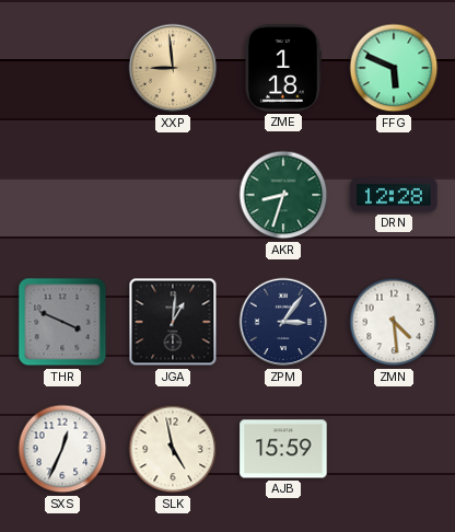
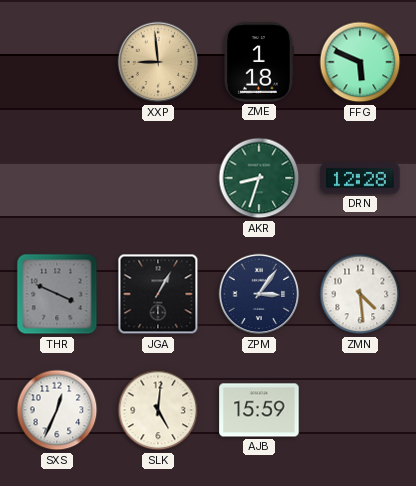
JGA: 1:01 -> 1:05
SLK: 4:58 -> 5:01
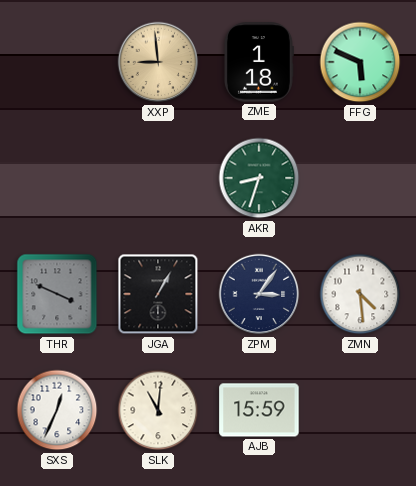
DRN: 12:28 -> none
SLK: 5:01 -> 11:01
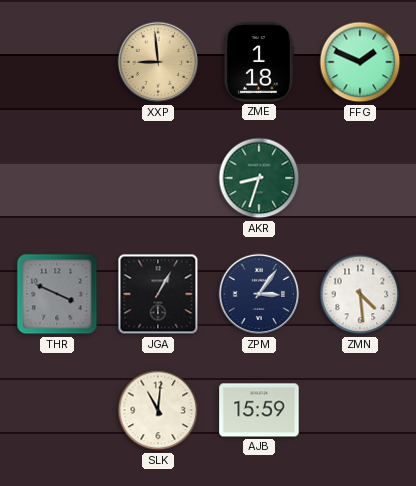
FFG: 5:49 -> 1:49
SXS: 12:34 -> none
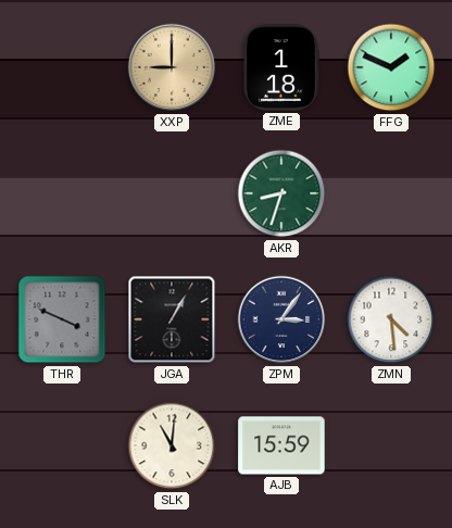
XXP: 8:59 -> 9:00
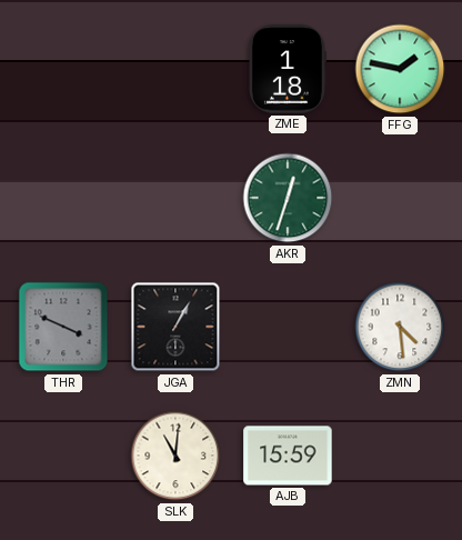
XXP: 9:00 -> none
FFG: 1:49 -> 1:47
AKR: 8:33 -> 12:33
ZPM: 3:06 -> none
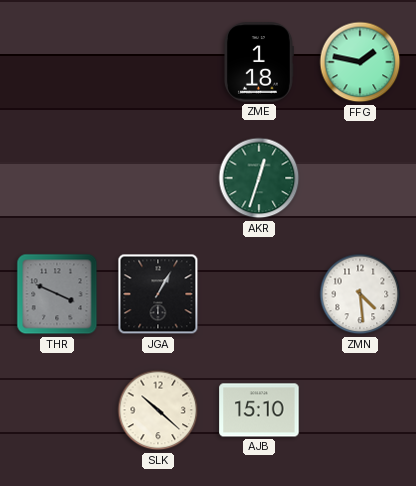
SLK: 11:01 -> 10:22
AJB: 15:59 -> 15:10
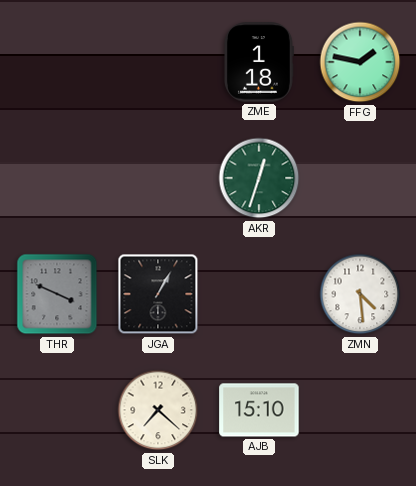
SLK: 10:22 -> 7:22
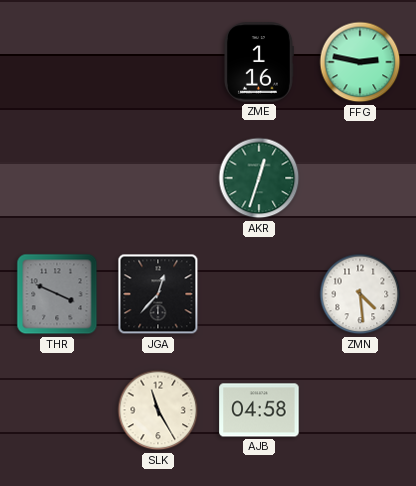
ZME: 1:18 -> 1:16
FFG: 1:47 -> 2:47
JGA: 1:05 -> 12:37
SLK: 7:22 -> 11:25
AJB: 15:10 -> 04:58
